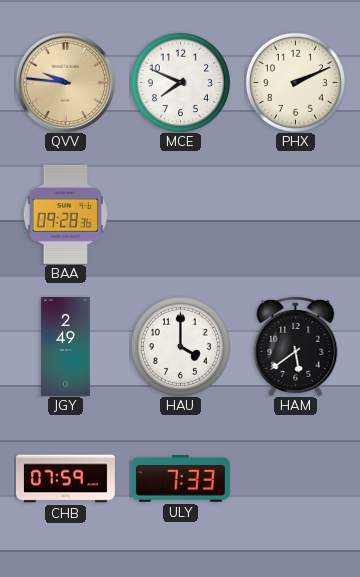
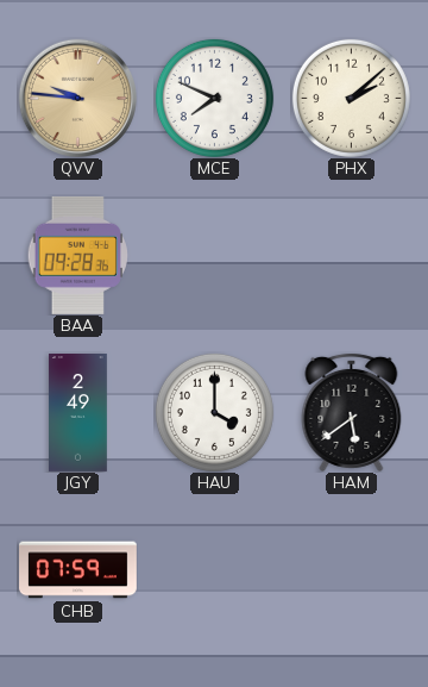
PHX: 2:11 -> 2:08
ULY: 7:33 -> none
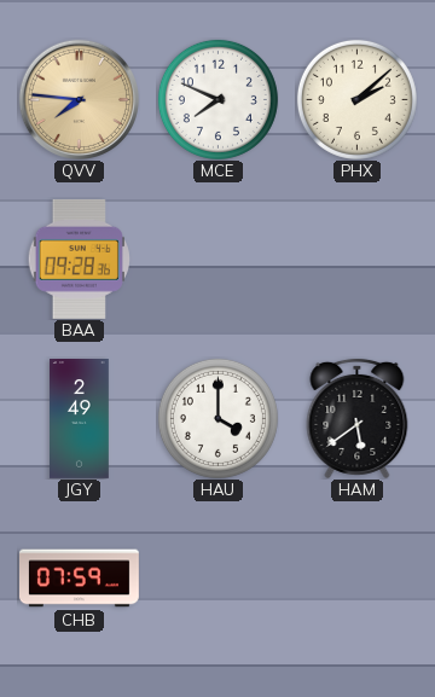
QVV: 9:46 -> 7:46
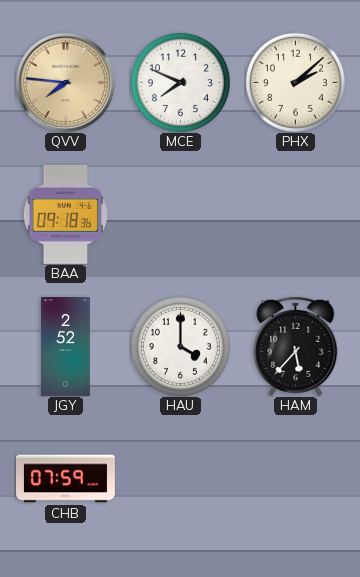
BAA: 09:28 -> 09:18
JGY: 2:49 -> 2:52
HAM: 5:39 -> 5:37
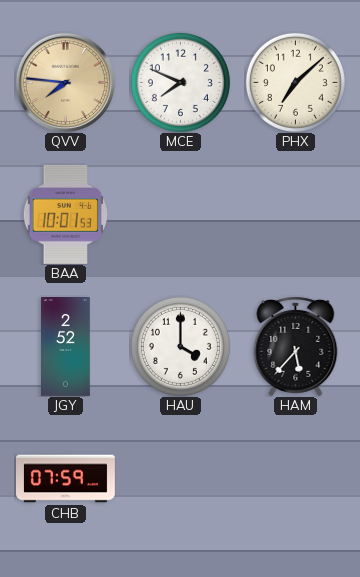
PHX: 2:08 -> 7:08
BAA: 09:18 -> 10:01
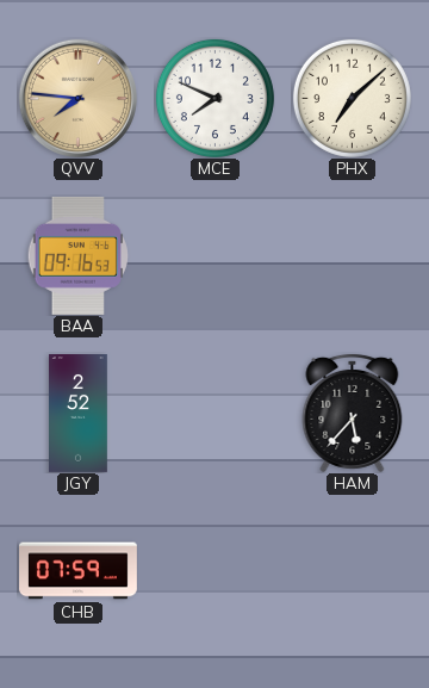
BAA: 10:01 -> 09:16
HAU: 4:00 -> none
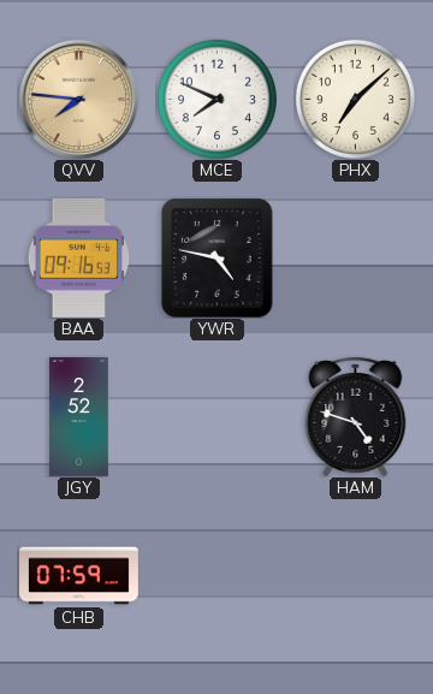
YWR: none -> 4:47
HAM: 5:37 -> 4:48
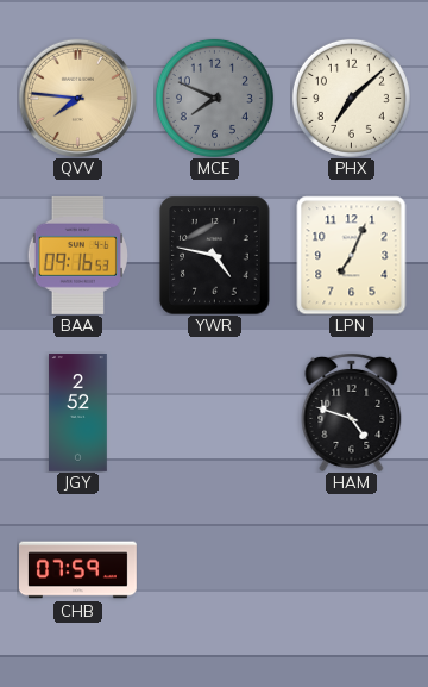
MCE dial: white -> grey
LPN: none -> 7:04
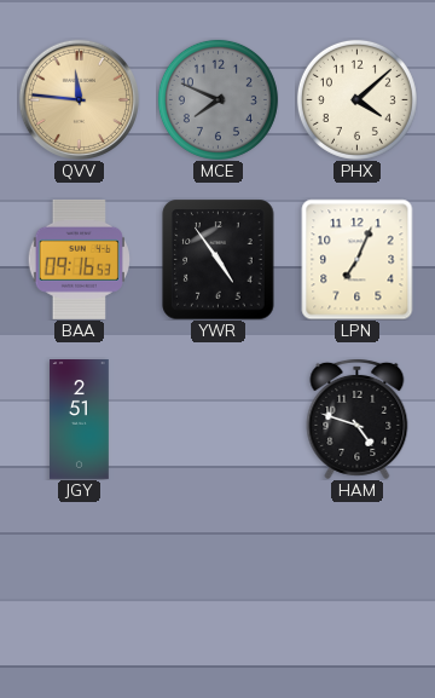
QVV: 7:46 -> 11:46
PHX: 7:08 -> 4:08
YWR: 4:47 -> 4:54
JGY: 2:52 -> 2:51
CHB: 07:59 -> none
